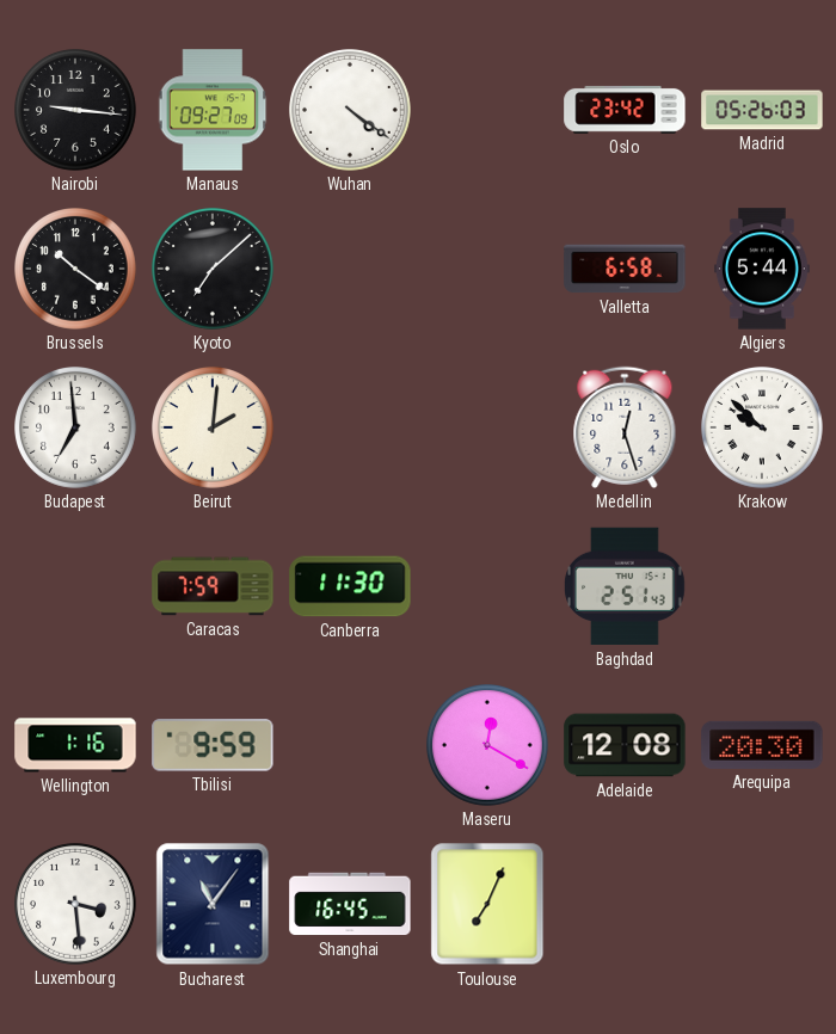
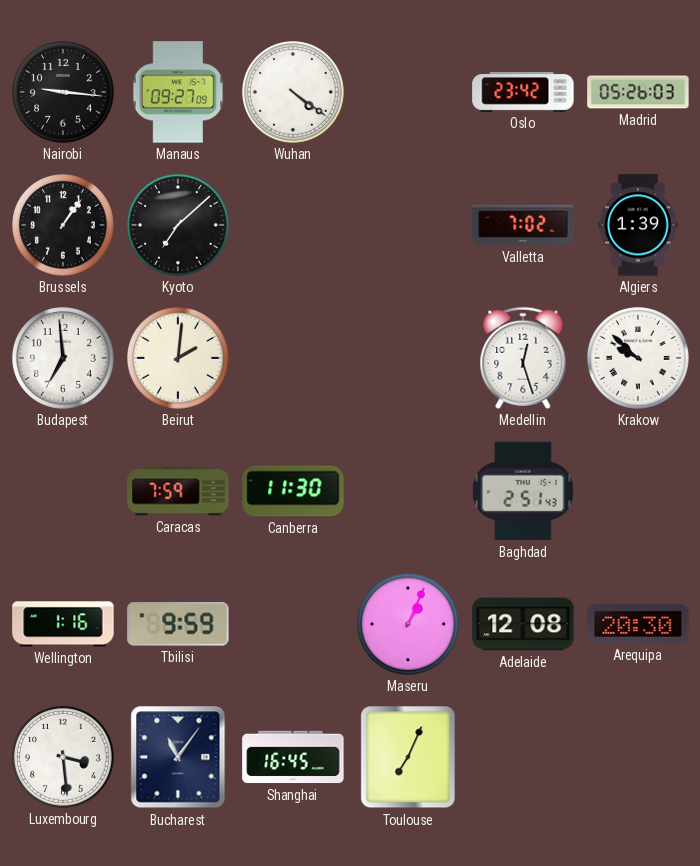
Brussels: 10:21 -> 1:06
Valletta: 6:58 -> 7:02
Algiers: 5:44 -> 1:39
Maseru: 12:20 -> 1:04
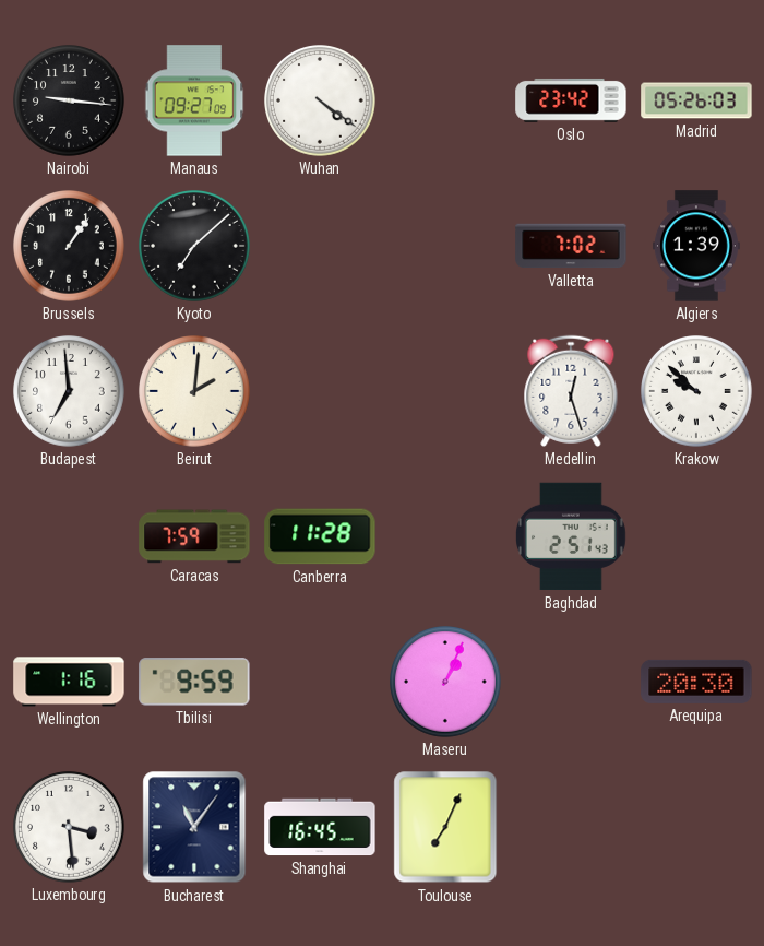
Canberra: 11:30 -> 11:28
Adelaide: 12:08 -> none
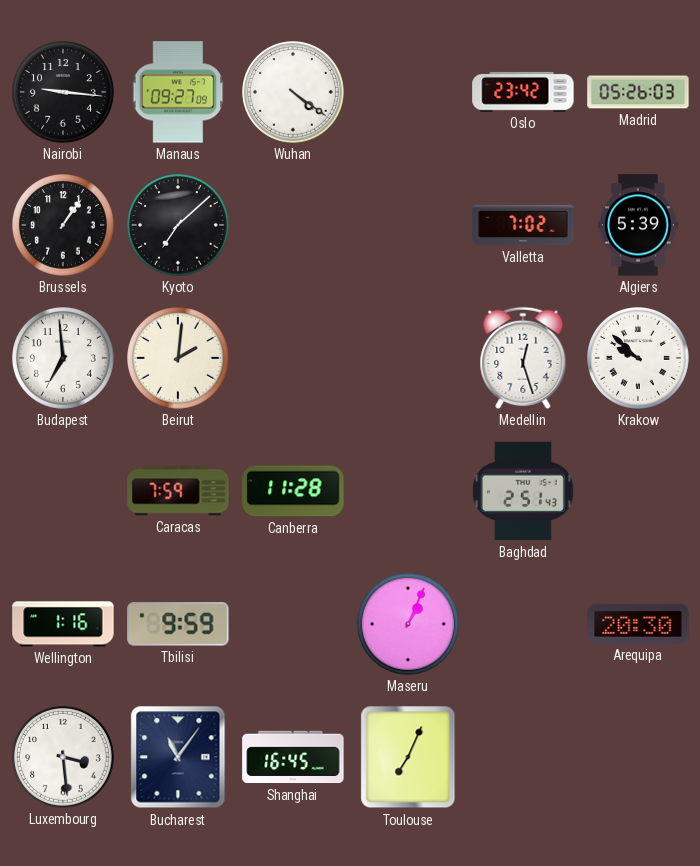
Algiers: 1:39 -> 5:39
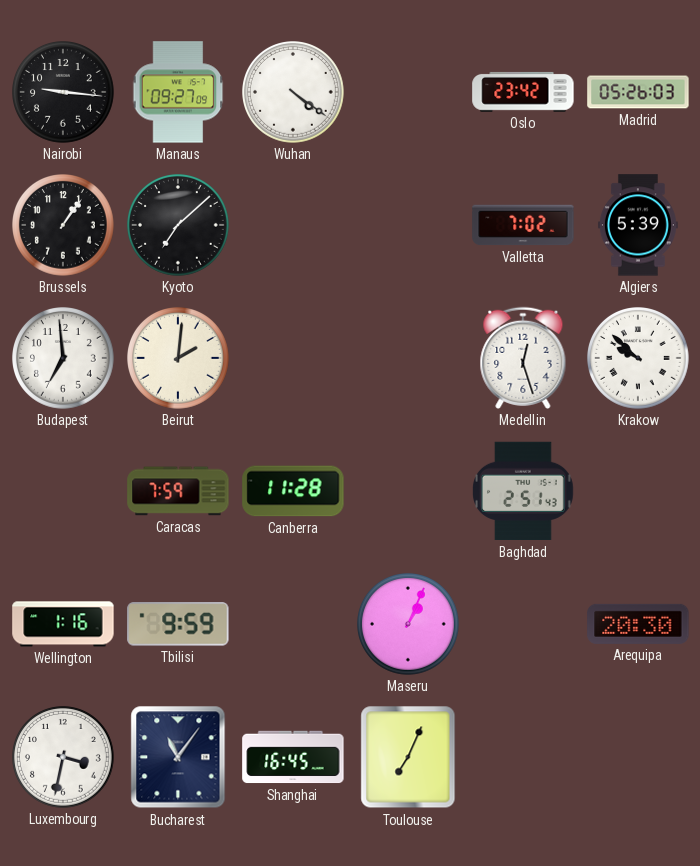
Luxembourg: 3:29 -> 3:32
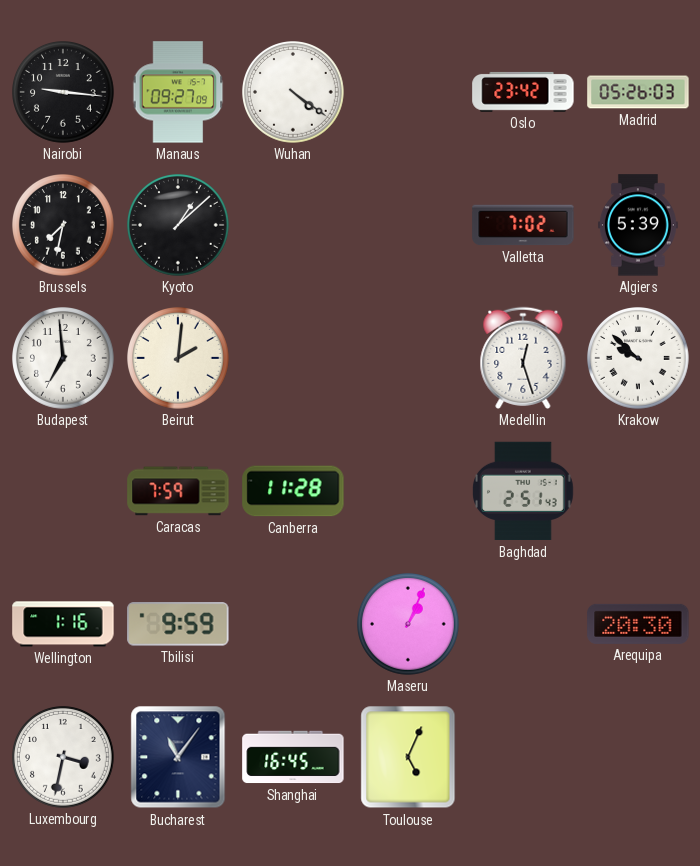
Brussels: 1:06 -> 7:32
Kyoto: 7:08 -> 1:08
Toulouse: 7:04 -> 5:04
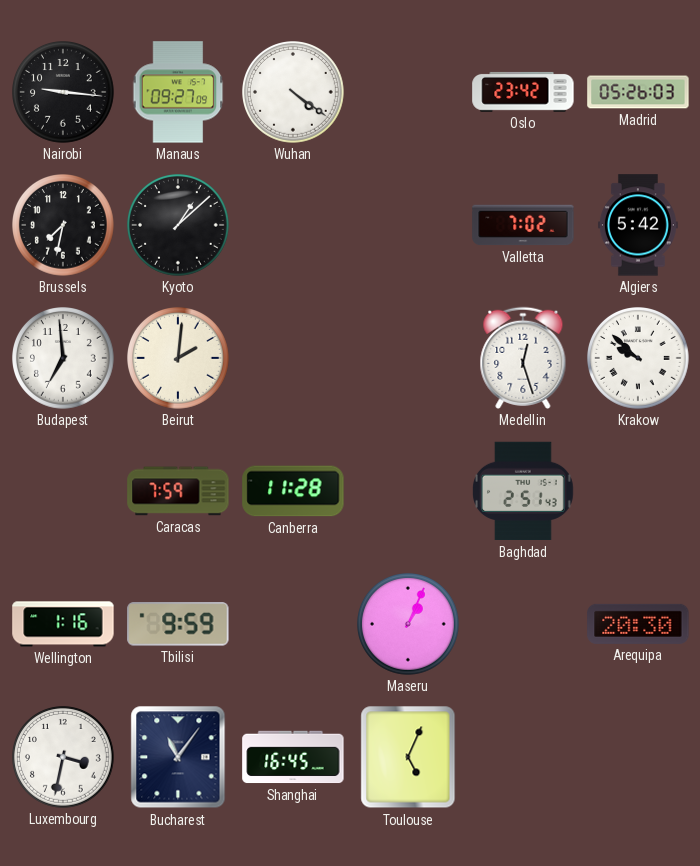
Algiers: 5:39 -> 5:42
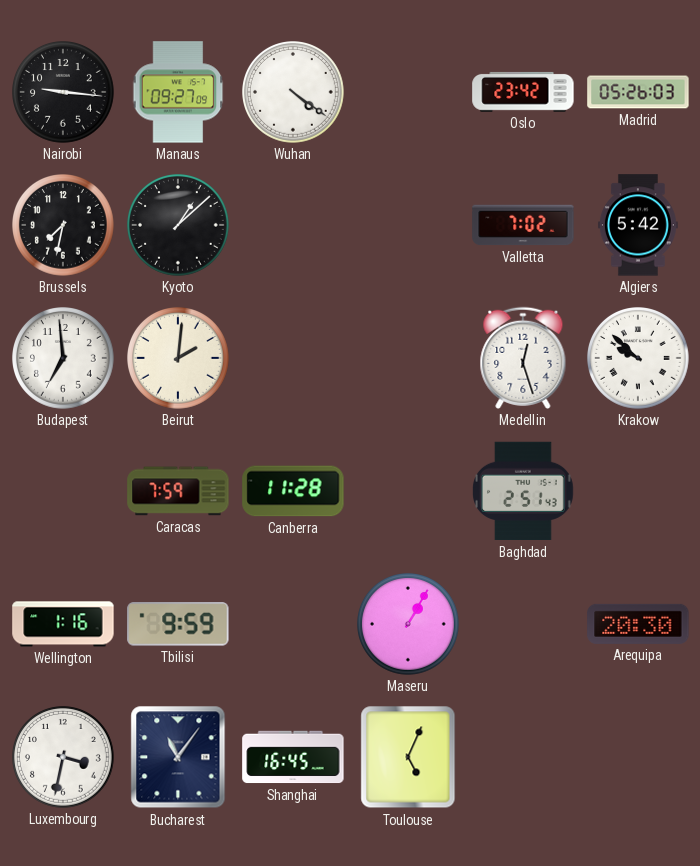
Maseru: 1:04 -> 1:05
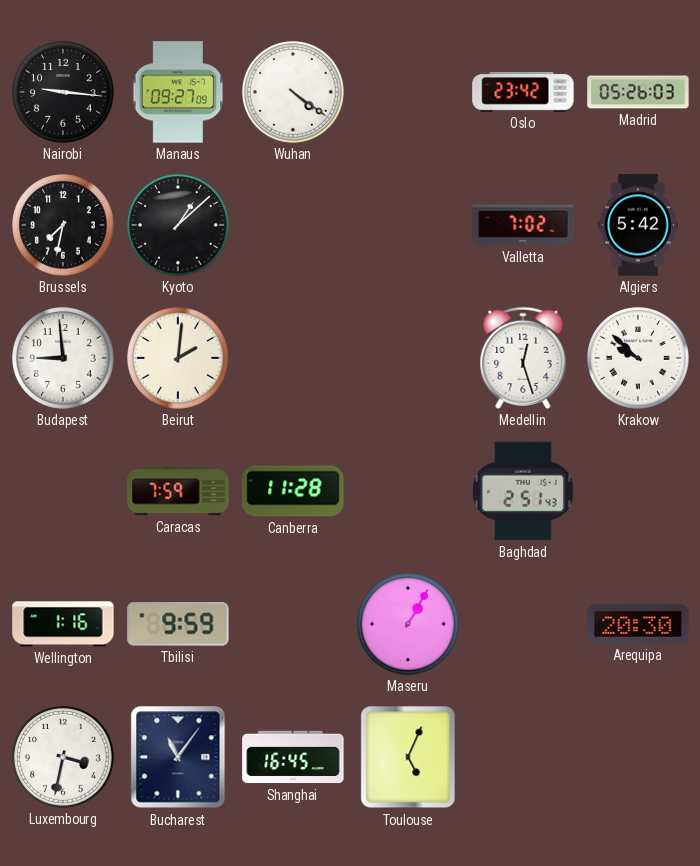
Budapest: 6:59 -> 8:59
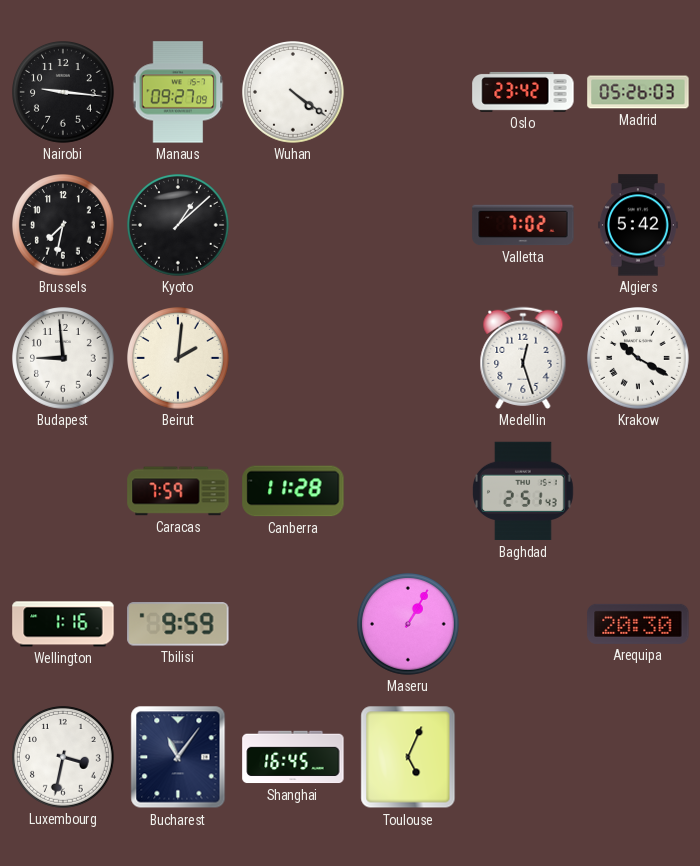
Krakow: 9:52 -> 10:20
